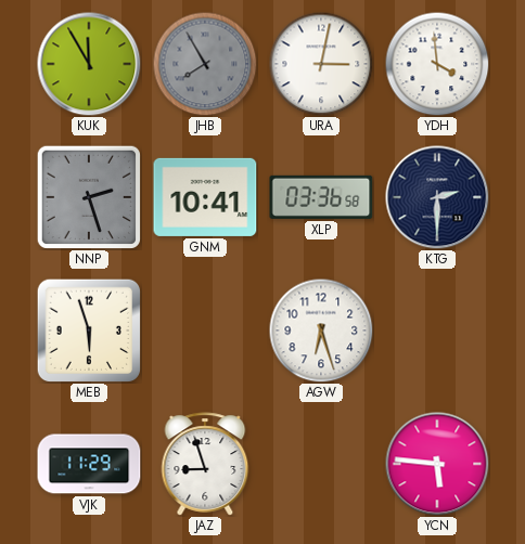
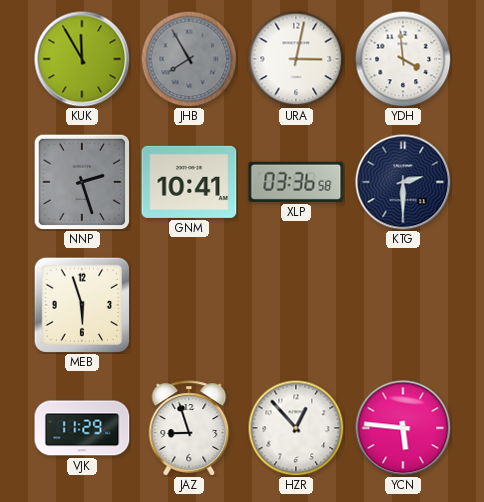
AGW: 6:27 -> none
HZR: none -> 12:53
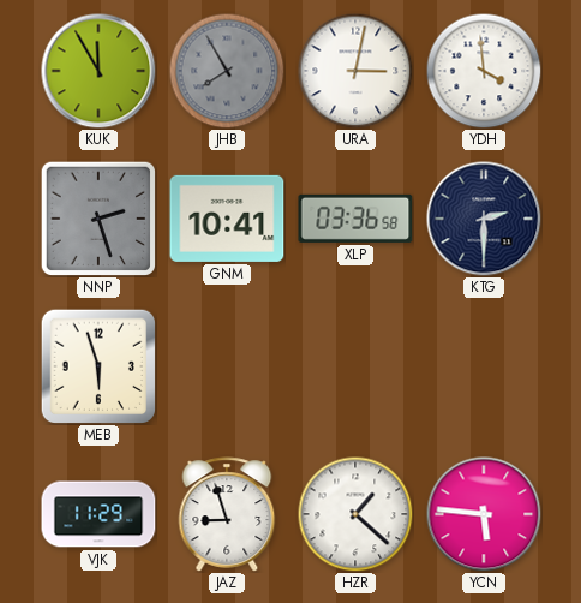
HZR: 12:53 -> 1:22
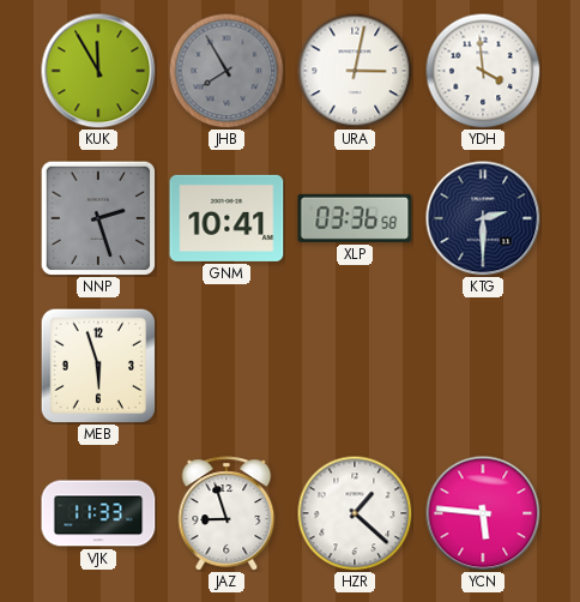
VJK: 11:29 -> 11:33
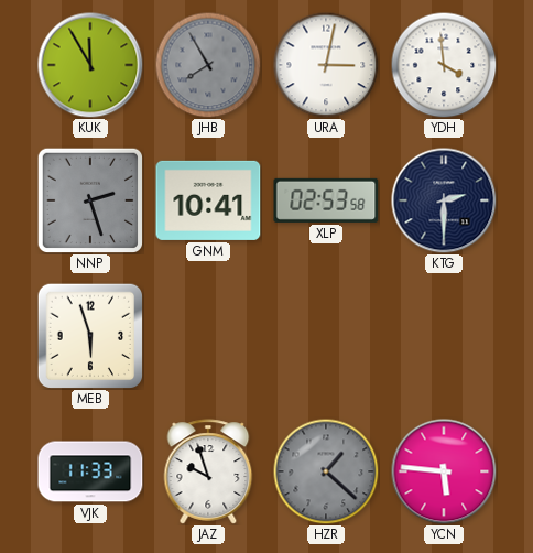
XLP: 03:36 -> 02:53
JAZ: 8:57 -> 9:57
HZR dial: white -> grey
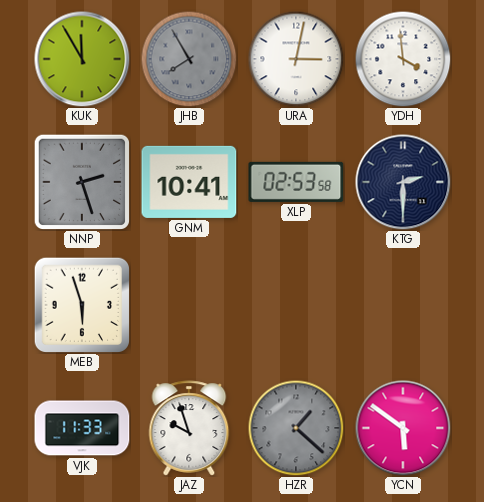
YCN: 5:46 -> 5:51
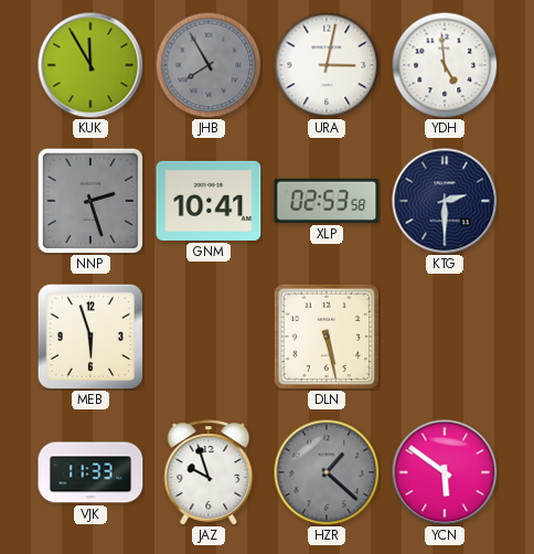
YDH: 3:59 -> 4:59
DLN: none -> 5:28
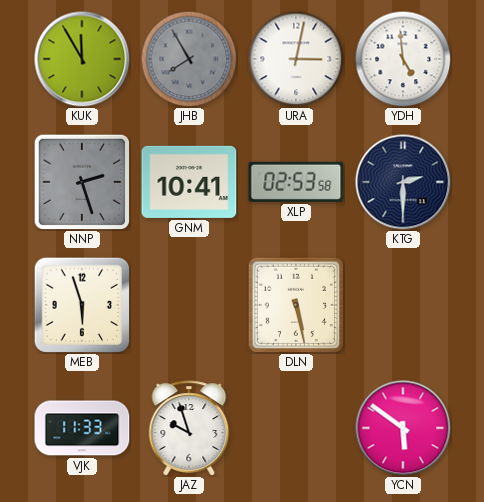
HZR: 1:22 -> none
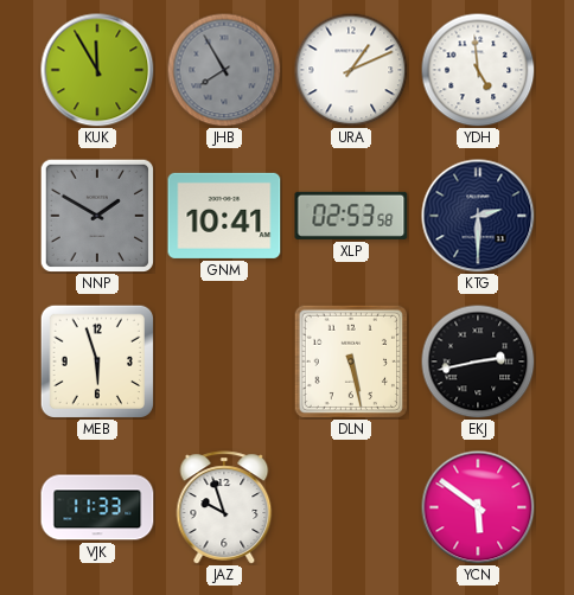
URA: 3:02 -> 1:11
NNP: 2:27 -> 1:50
EKJ: none -> 2:43
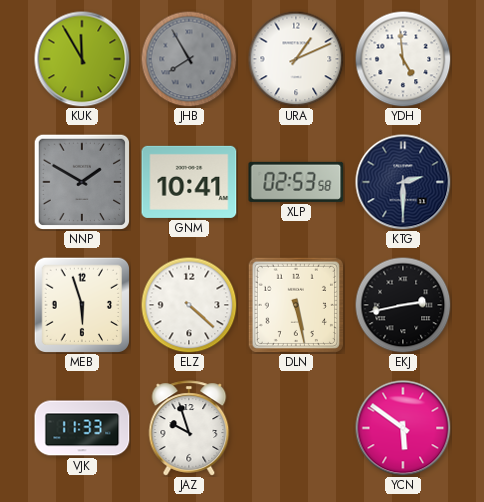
ELZ: none -> 4:22
